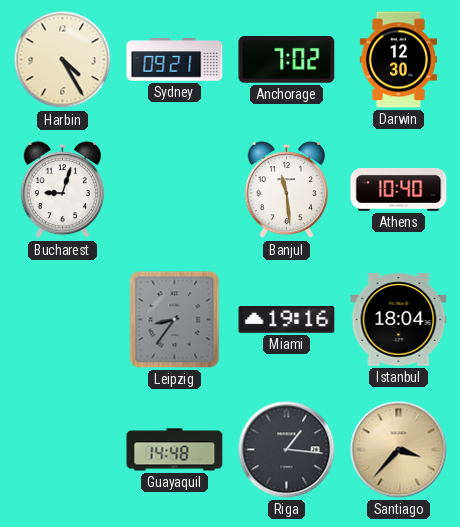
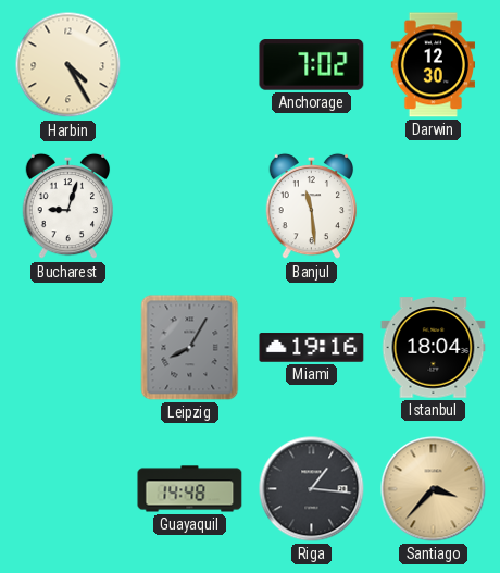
Sydney: 09:21 -> none
Athens: 10:40 -> none
Leipzig: 8:36 -> 8:05
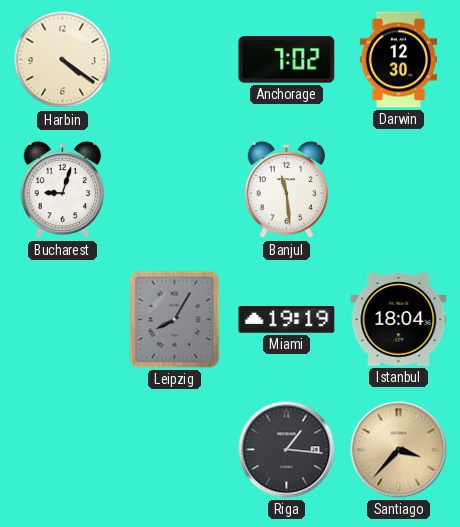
Harbin: 4:25 -> 4:21
Miami: 19:16 -> 19:19
Guayaquil: 14:48 -> none
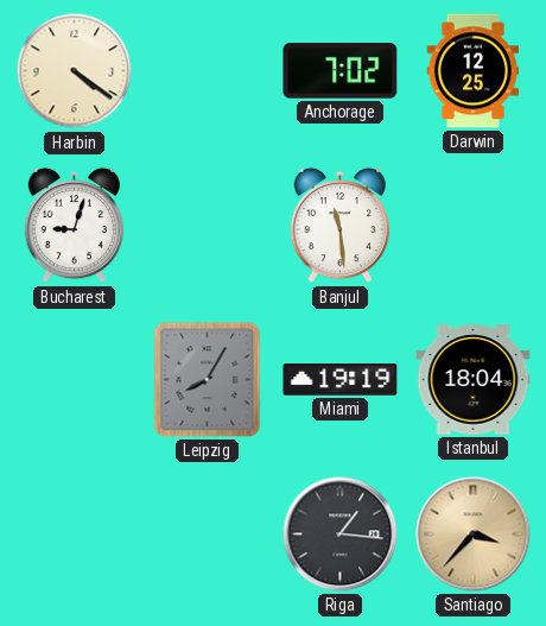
Darwin: 12:30 -> 12:25
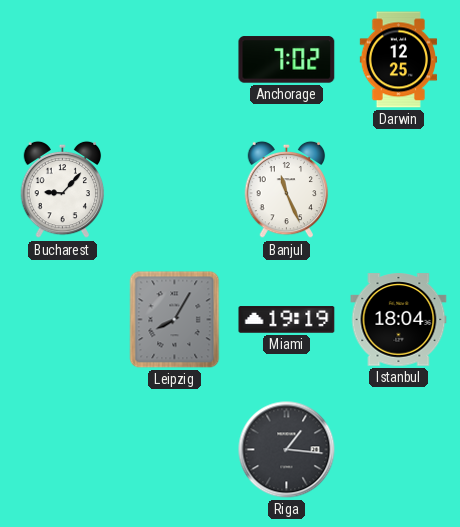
Harbin: 4:21 -> none
Bucharest: 9:03 -> 9:07
Banjul: 11:29 -> 11:26
Santiago: 3:37 -> none
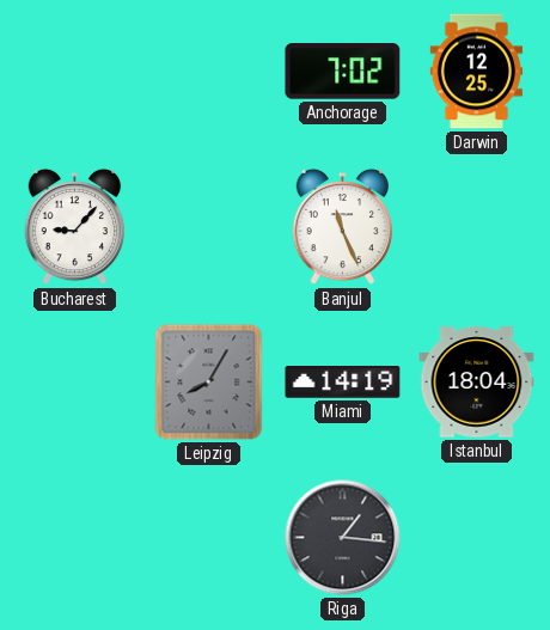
Miami: 19:19 -> 14:19
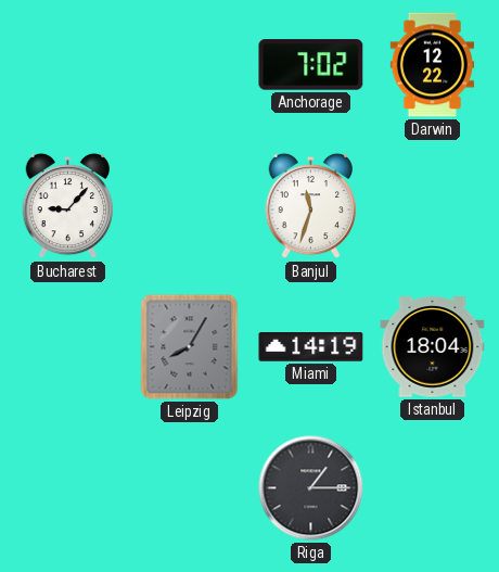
Darwin: 12:25 -> 12:22
Banjul: 11:26 -> 11:33
Riga: 1:16 -> 1:15
